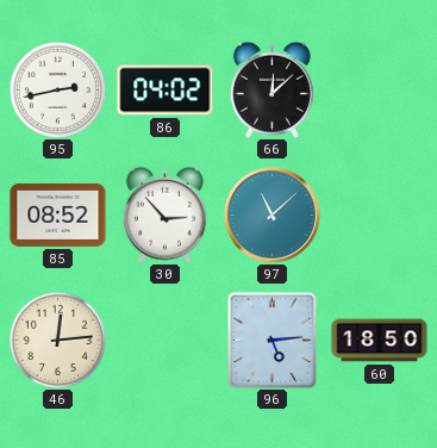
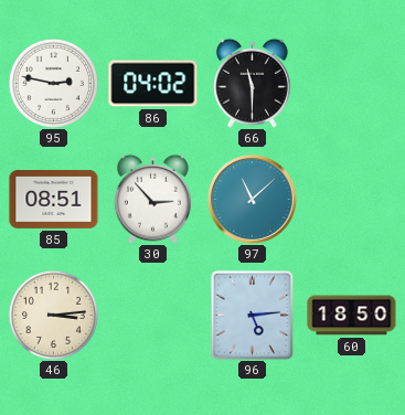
95: 2:43 -> 2:47
66: 12:08 -> 11:30
85: 08:52 -> 08:51
46: 12:14 -> 3:14
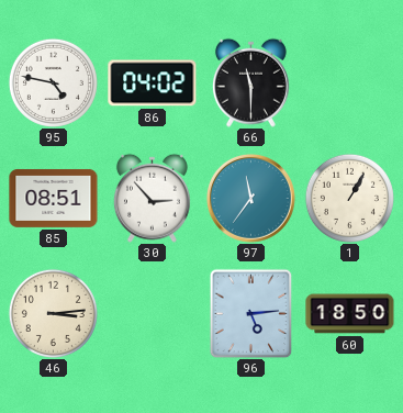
95: 2:47 -> 4:47
97: 11:08 -> 11:36
1: none -> 1:05
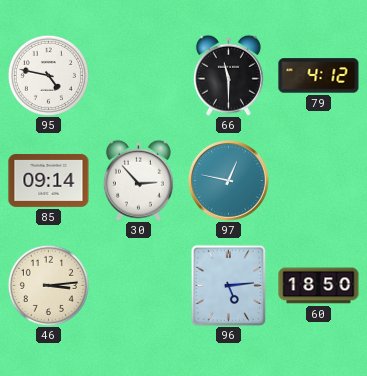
86: 04:02 -> none
79: none -> 4:12
85: 08:51 -> 09:14
97: 11:36 -> 12:47
1: 1:05 -> none
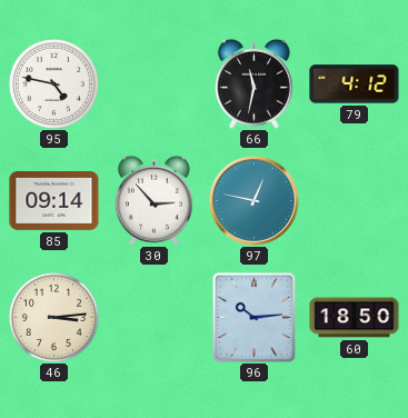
66: 11:30 -> 11:32
96: 5:14 -> 10:14
